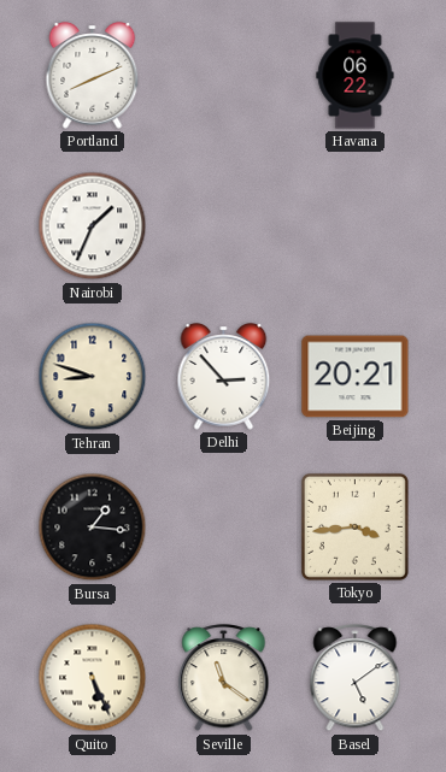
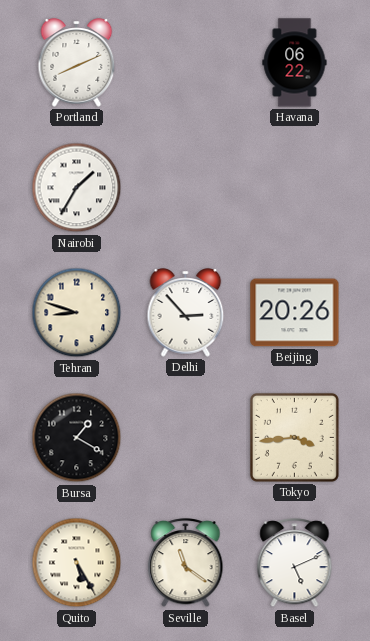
Nairobi: 1:34 -> 1:35
Beijing: 20:21 -> 20:26
Bursa: 1:16 -> 1:20
Quito: 5:26 -> 5:25
Basel: 5:09 -> 5:11
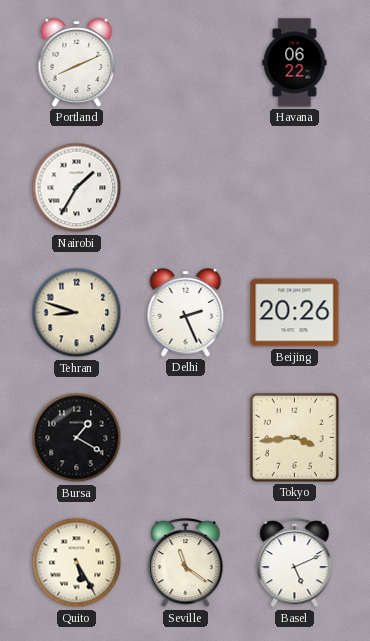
Delhi: 2:53 -> 2:26
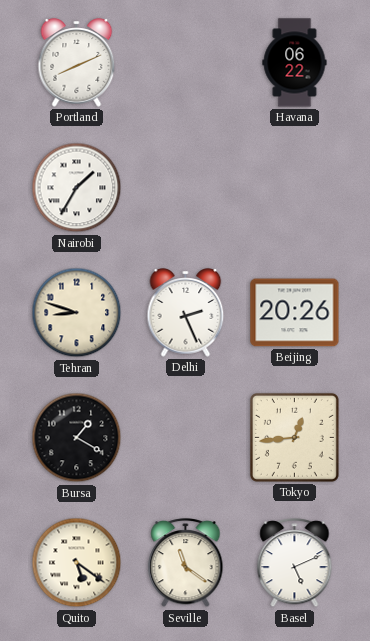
Tokyo: 3:44 -> 12:44
Quito: 5:25 -> 5:21
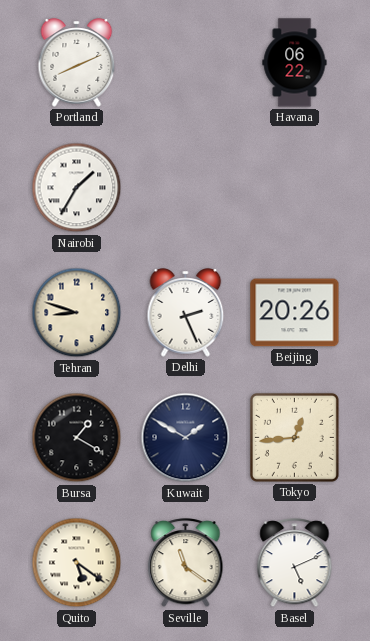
Kuwait: none -> 1:50
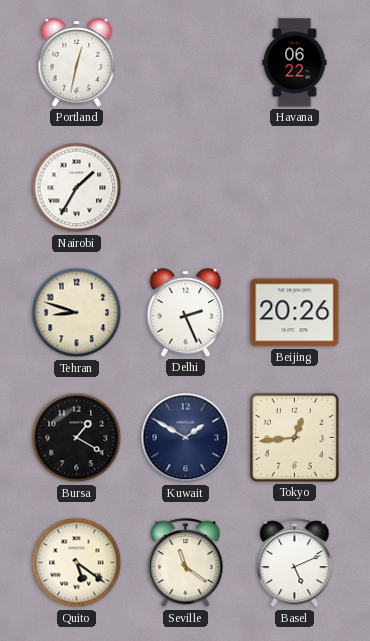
Portland: 8:11 -> 12:32
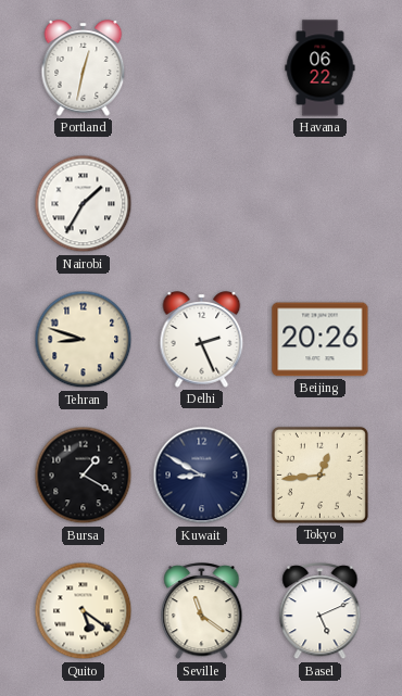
Kuwait: 1:50 -> 8:50
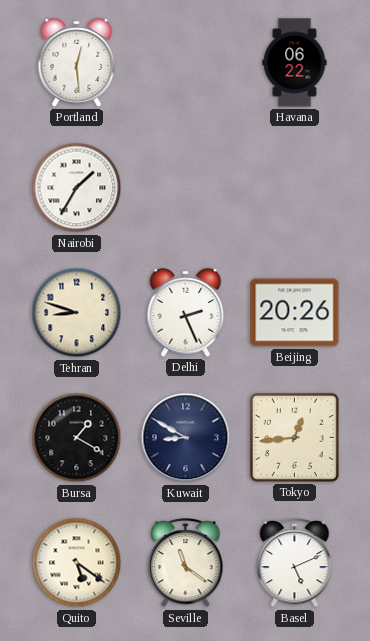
Portland: 12:32 -> 12:29
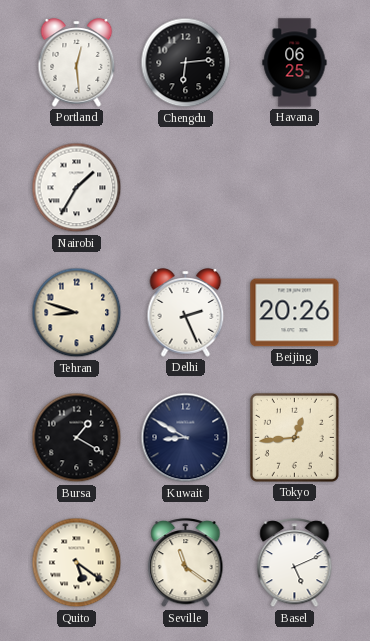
Chengdu: none -> 6:14
Havana: 06:22 -> 06:25
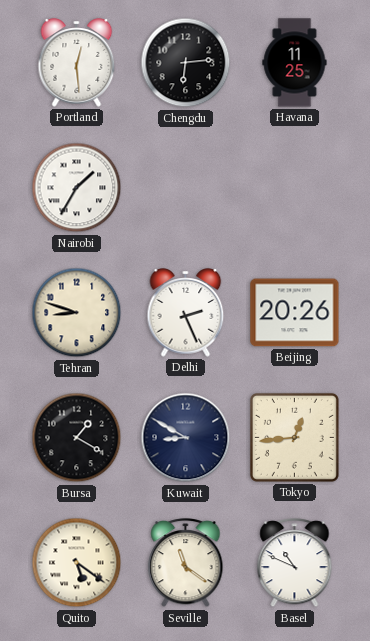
Havana: 06:25 -> 11:25
Basel: 5:11 -> 10:49
